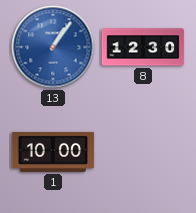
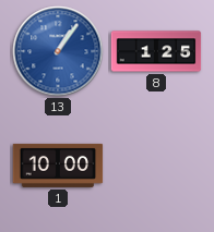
8: 12:30 -> 1:25
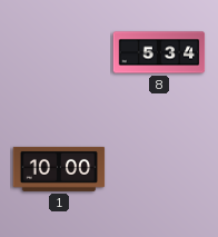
13: 1:06 -> none
8: 1:25 -> 5:34
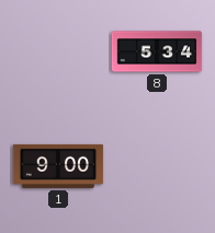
1: 10:00 -> 9:00
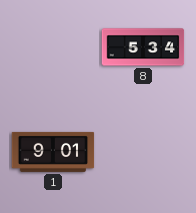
1: 9:00 -> 9:01
